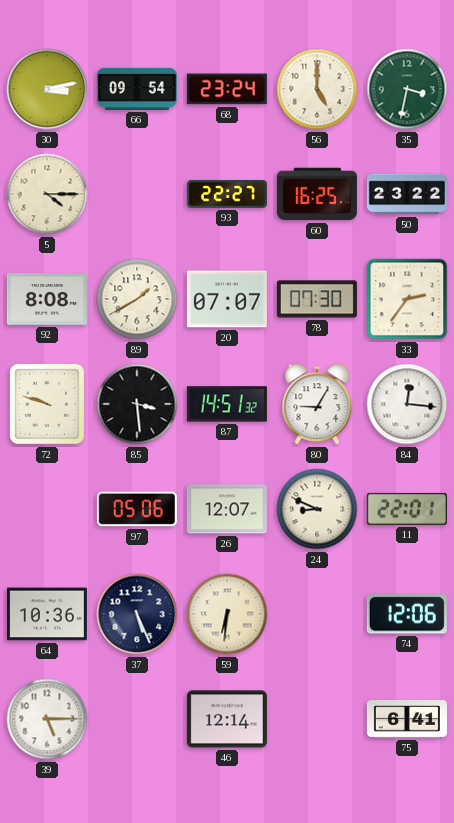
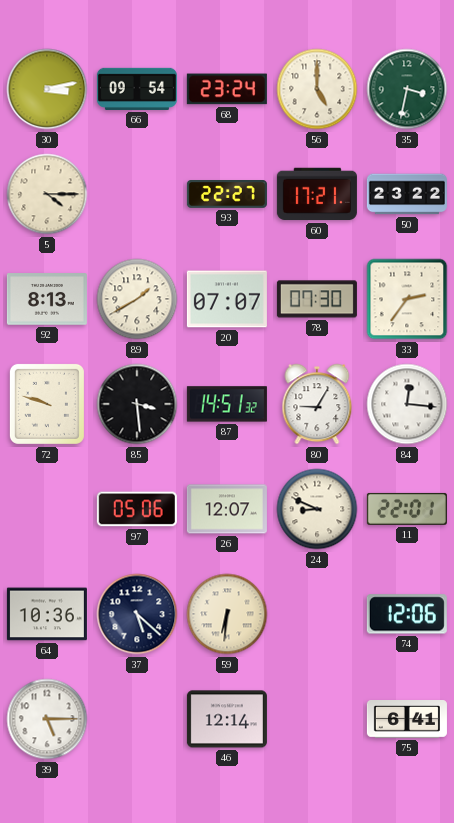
60: 16:25 -> 17:21
92: 8:08 -> 8:13
37: 5:26 -> 5:22
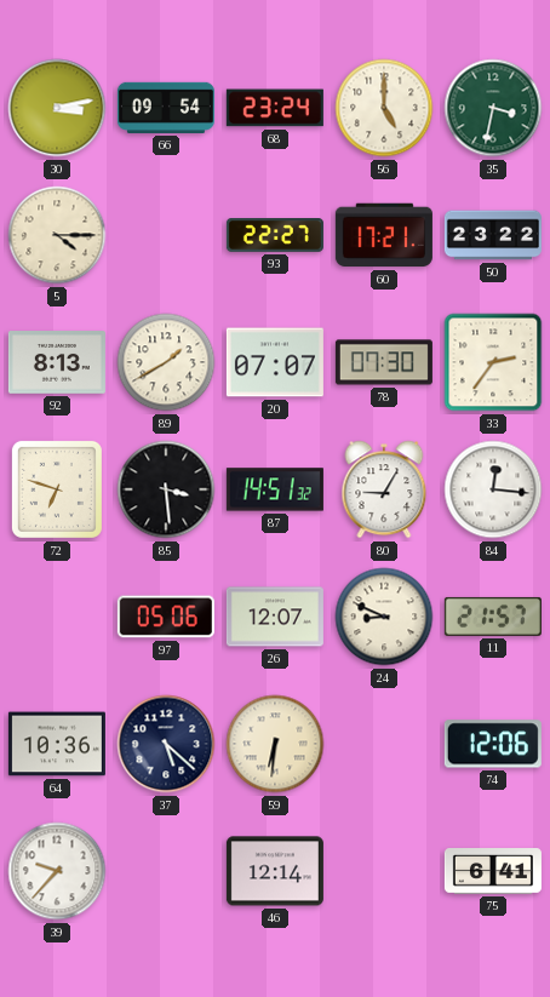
72: 9:48 -> 6:48
11: 22:01 -> 21:57
39: 5:15 -> 9:37
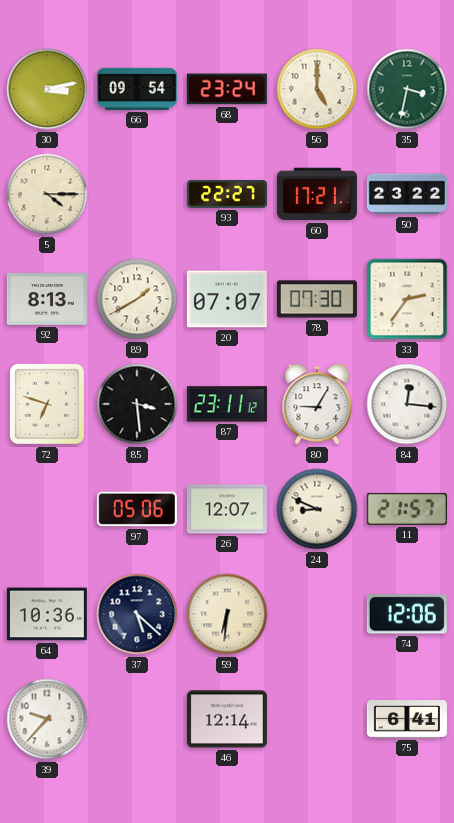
87: 14:51 -> 23:11
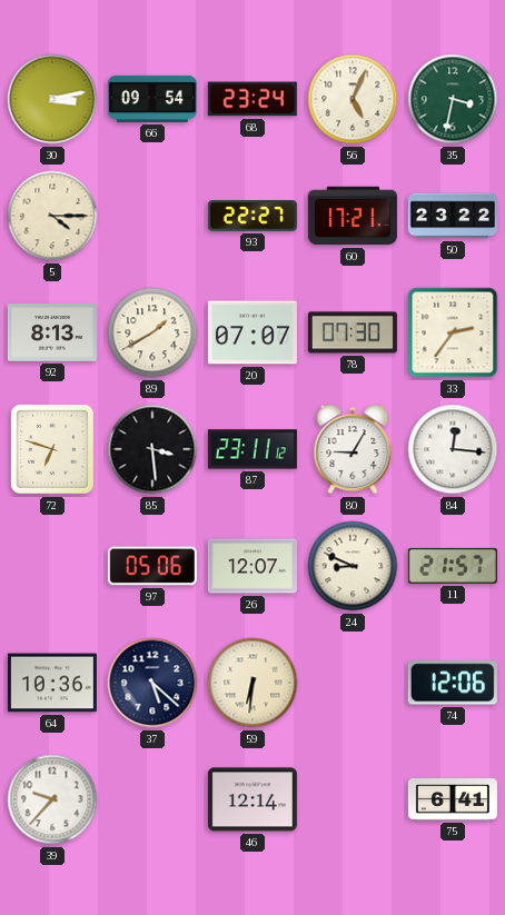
56: 5:00 -> 5:04
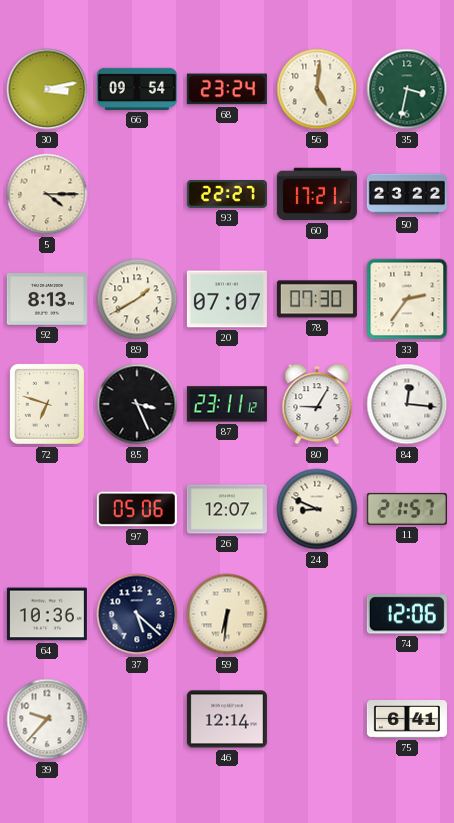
56: 5:04 -> 5:01
85: 3:29 -> 3:26
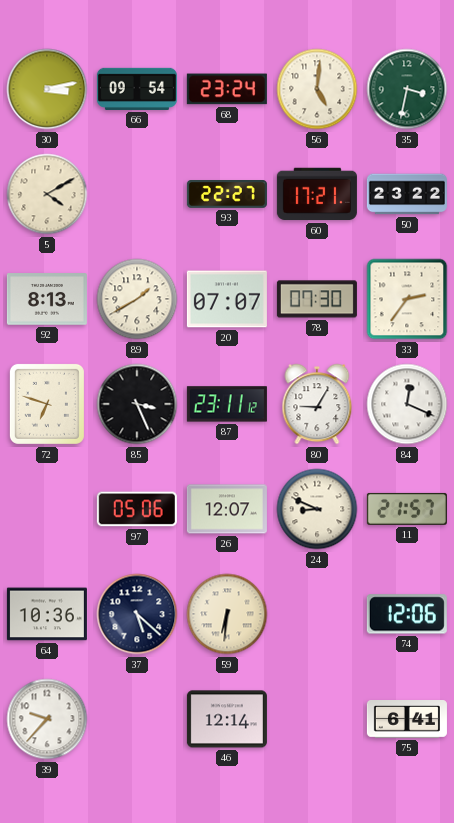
5: 4:15 -> 4:10
84: 12:16 -> 12:19
